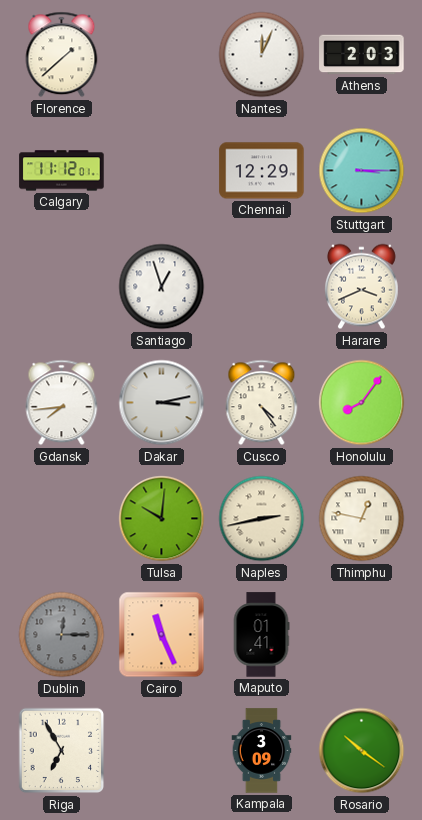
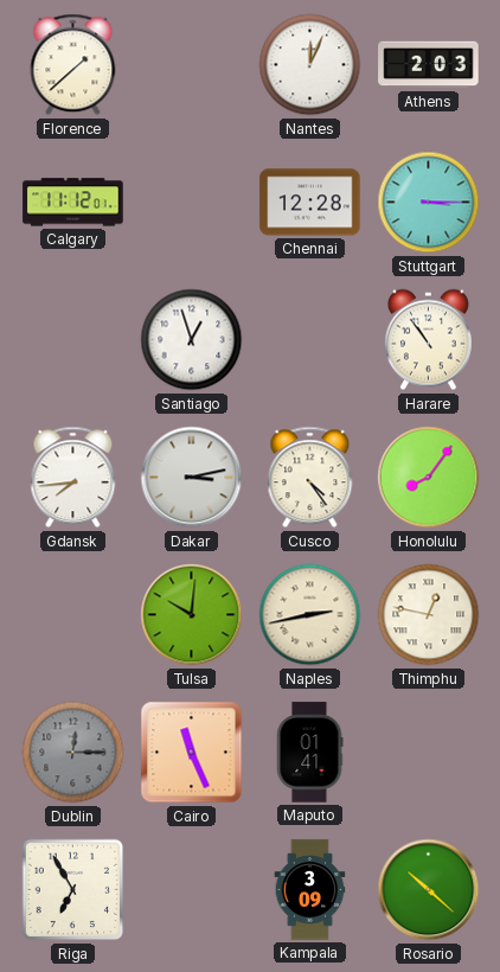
Chennai: 12:29 -> 12:28
Harare: 3:41 -> 10:54
Rosario: 10:21 -> 10:22
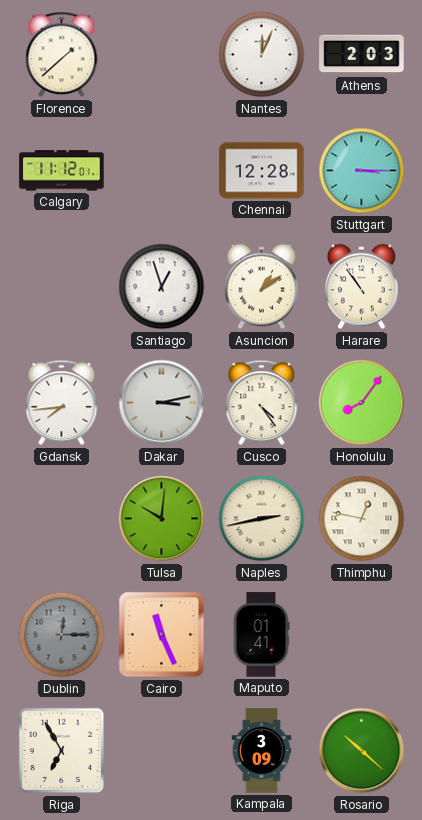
Asuncion: none -> 1:09
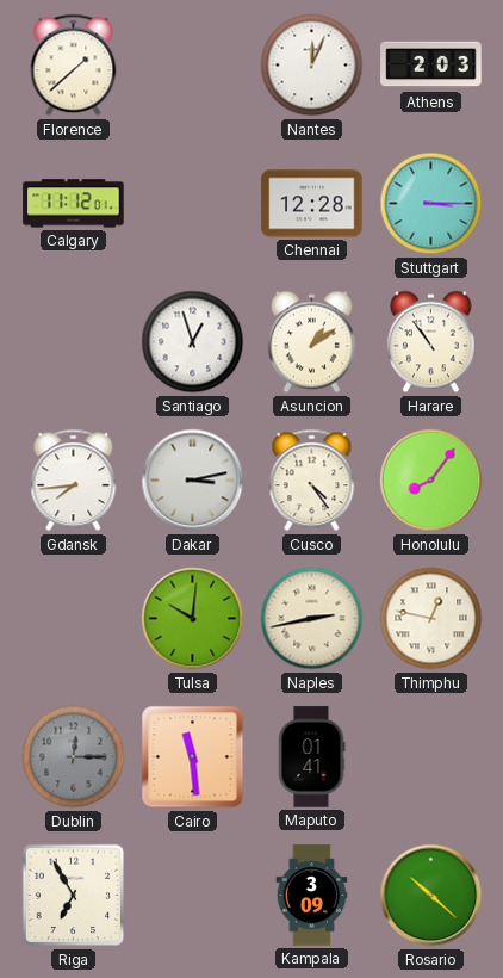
Cairo: 11:26 -> 11:29
